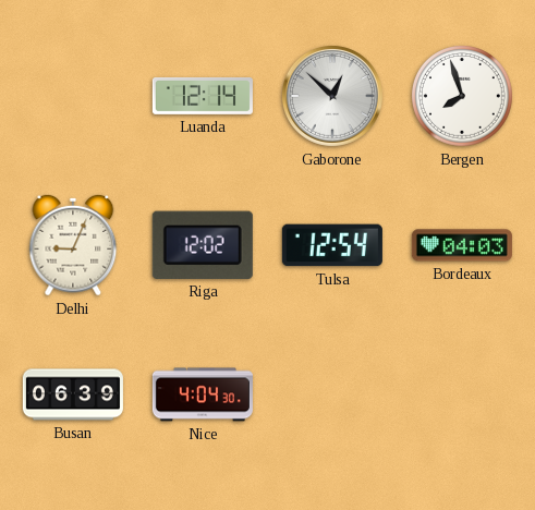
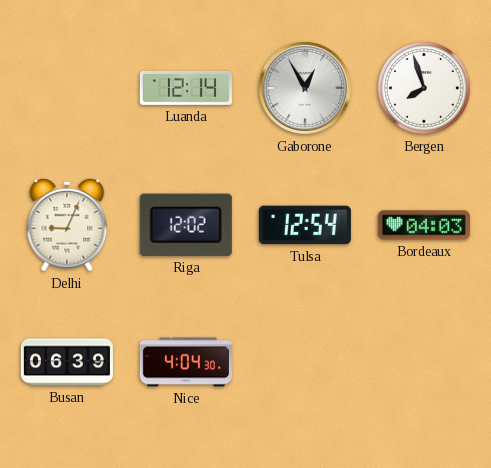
Gaborone: 12:52 -> 12:55
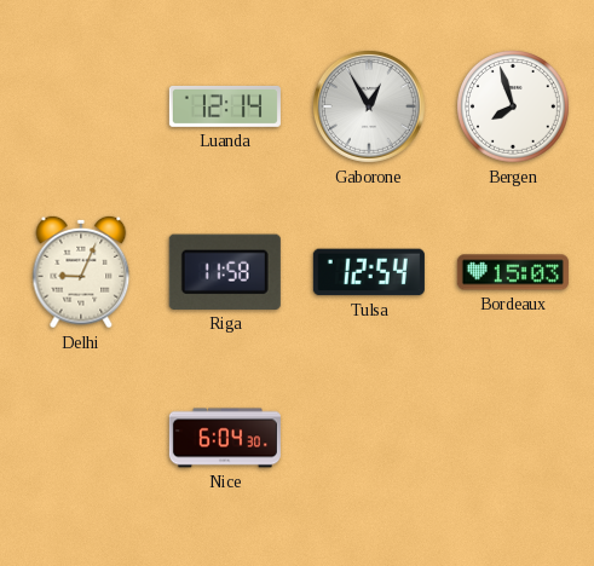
Riga: 12:02 -> 11:58
Bordeaux: 04:03 -> 15:03
Busan: 06:39 -> none
Nice: 4:04 -> 6:04
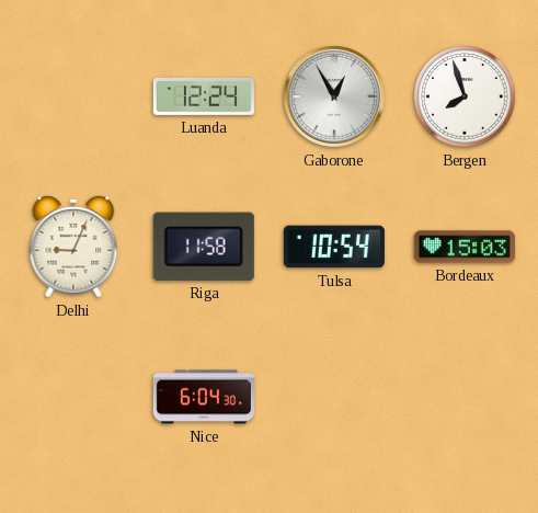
Luanda: 12:14 -> 12:24
Tulsa: 12:54 -> 10:54
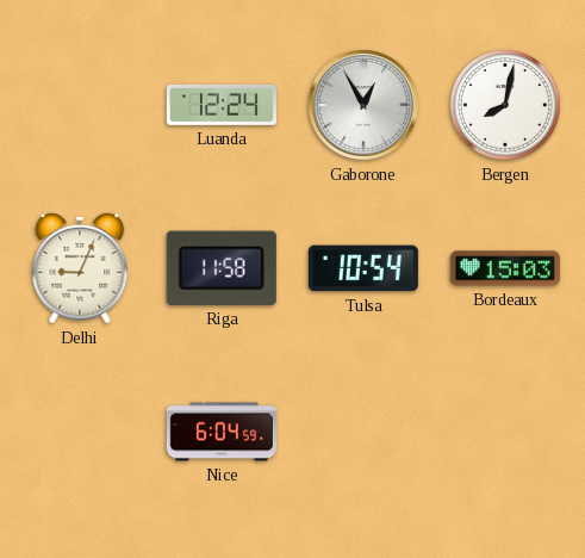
Bergen: 7:57 -> 8:02
Nice: 6:04:30 -> 6:04:59
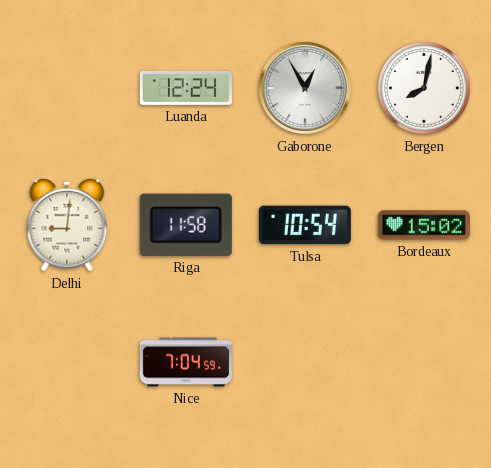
Delhi: 9:04 -> 9:01
Bordeaux: 15:03 -> 15:02
Nice: 6:04 -> 7:04
